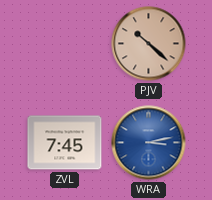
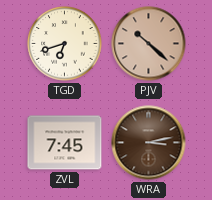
TGD: none -> 6:42
WRA dial: blue -> brown
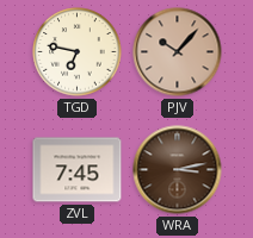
TGD: 6:42 -> 6:47
PJV: 10:22 -> 10:07
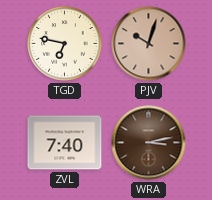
PJV: 10:07 -> 10:03
ZVL: 7:45 -> 7:40
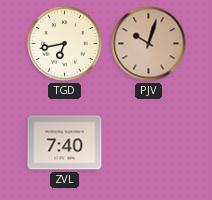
TGD: 6:47 -> 6:43
WRA: 3:13 -> none
